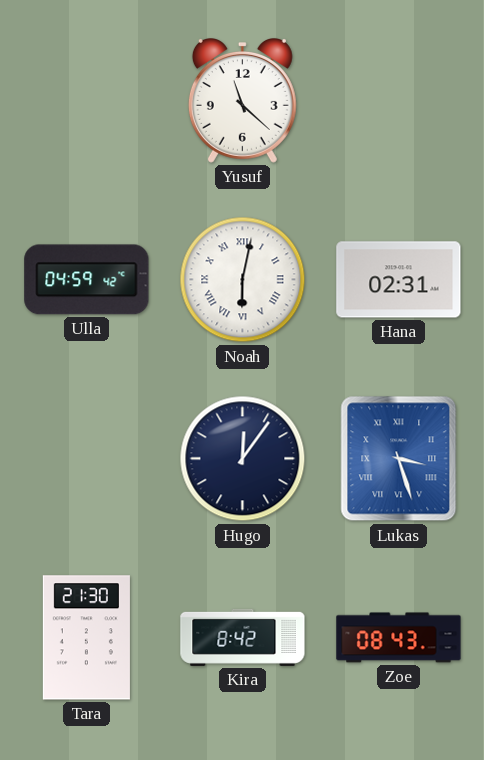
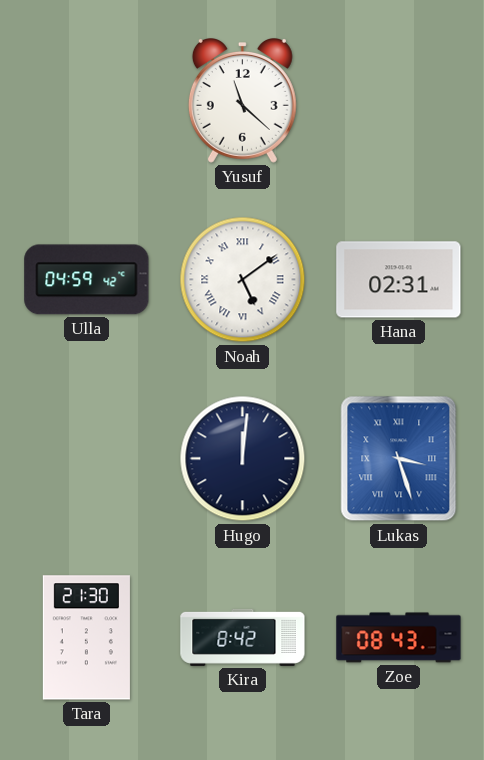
Noah: 6:02 -> 5:09
Hugo: 12:06 -> 12:01
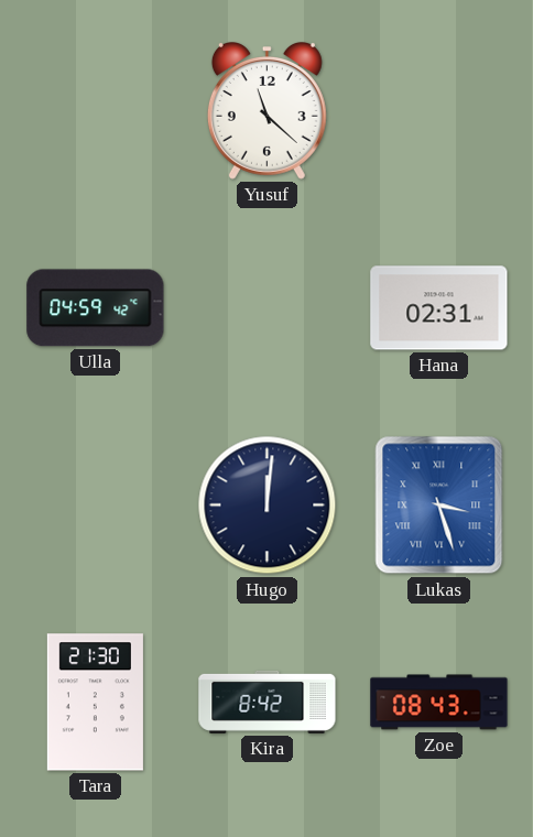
Noah: 5:09 -> none
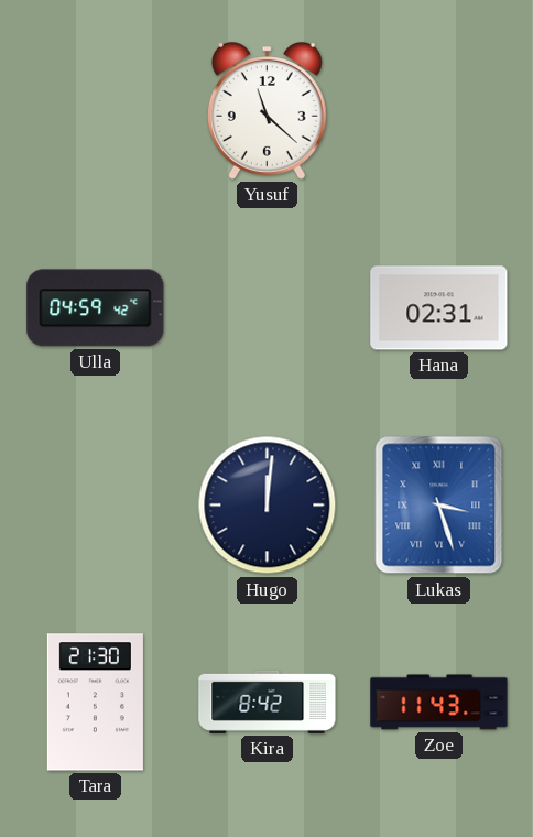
Zoe: 08:43 -> 11:43
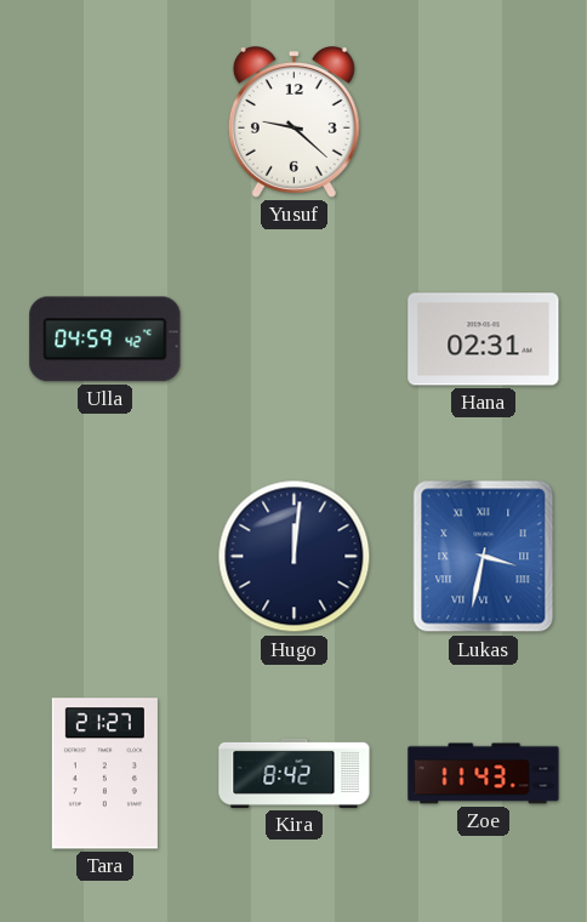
Yusuf: 11:22 -> 9:22
Lukas: 3:27 -> 3:32
Tara: 21:30 -> 21:27
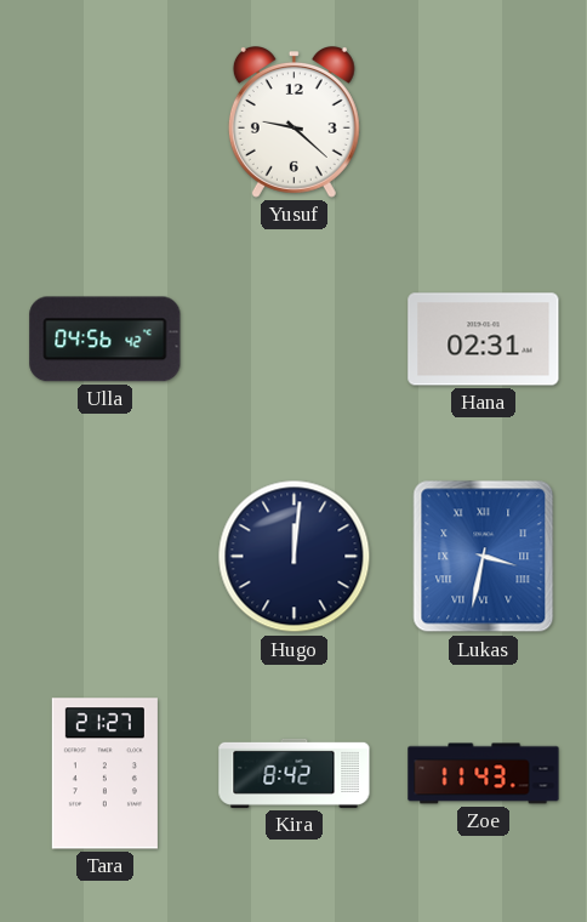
Ulla: 04:59 -> 04:56
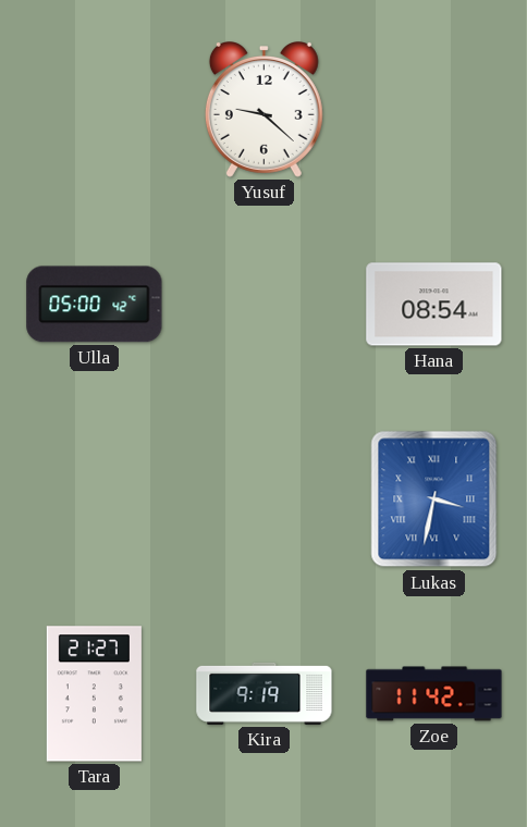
Ulla: 04:56 -> 05:00
Hana: 02:31 -> 08:54
Hugo: 12:01 -> none
Kira: 8:42 -> 9:19
Zoe: 11:43 -> 11:42
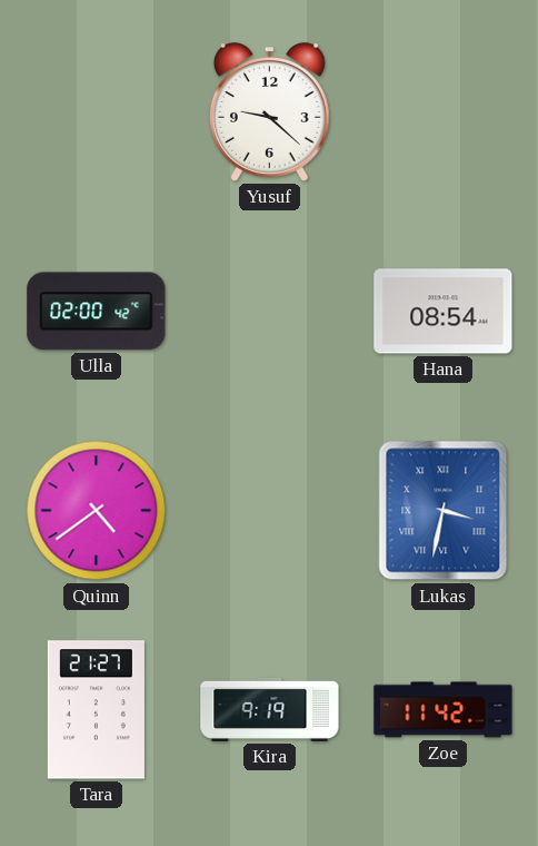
Ulla: 05:00 -> 02:00
Quinn: none -> 4:39
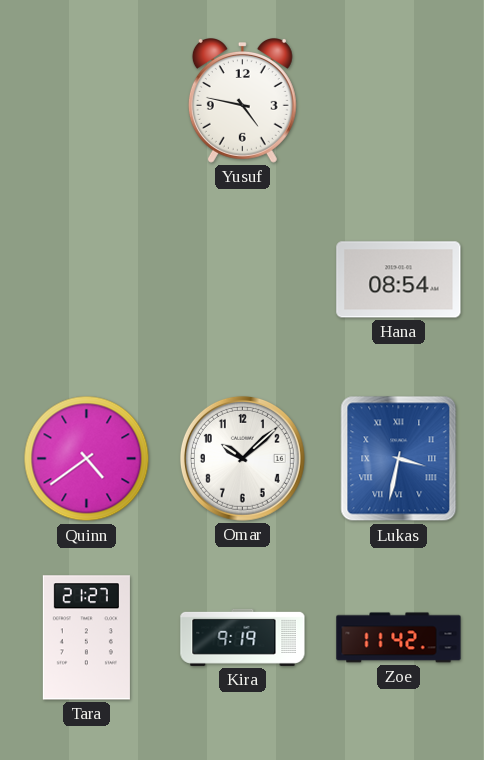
Yusuf: 9:22 -> 4:47
Ulla: 02:00 -> none
Omar: none -> 10:08
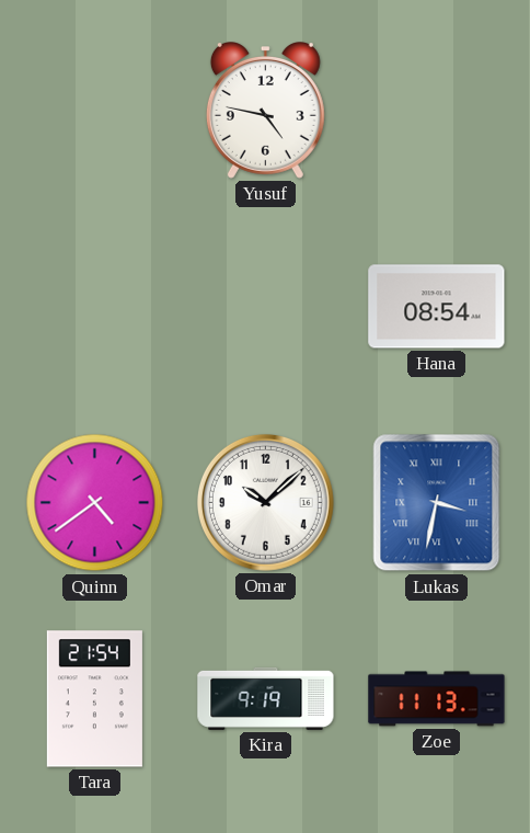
Tara: 21:27 -> 21:54
Zoe: 11:42 -> 11:13
